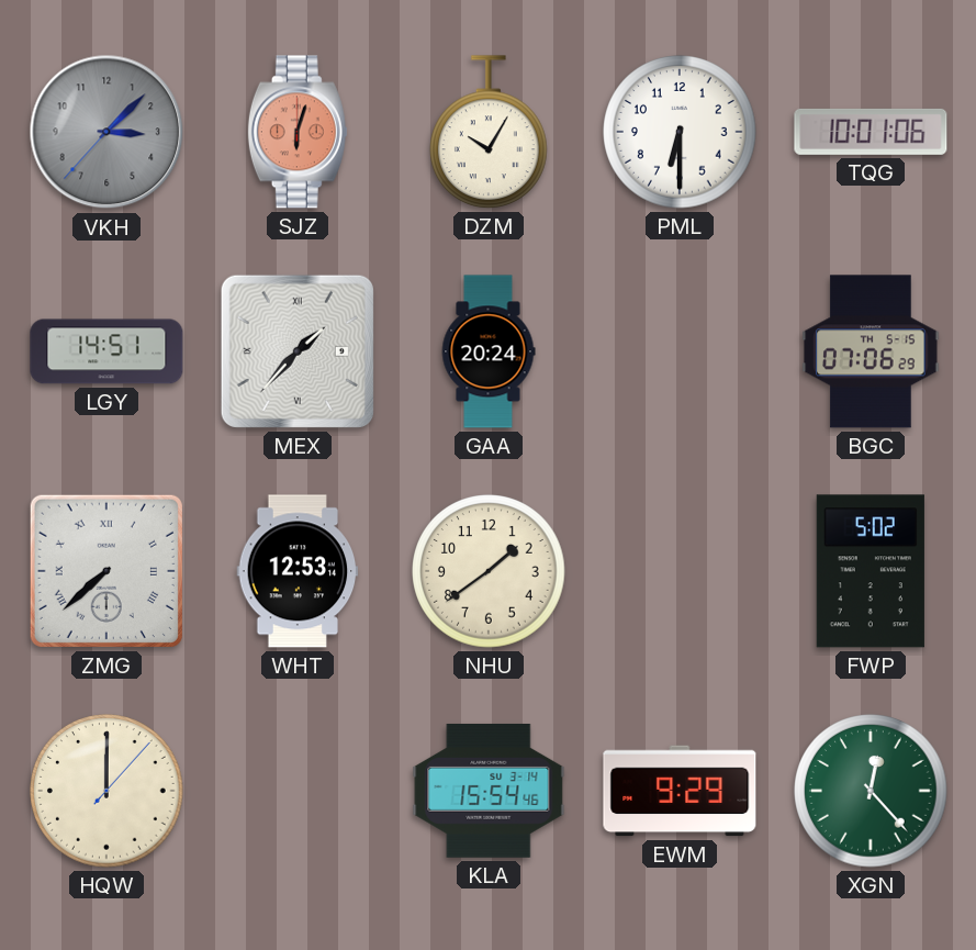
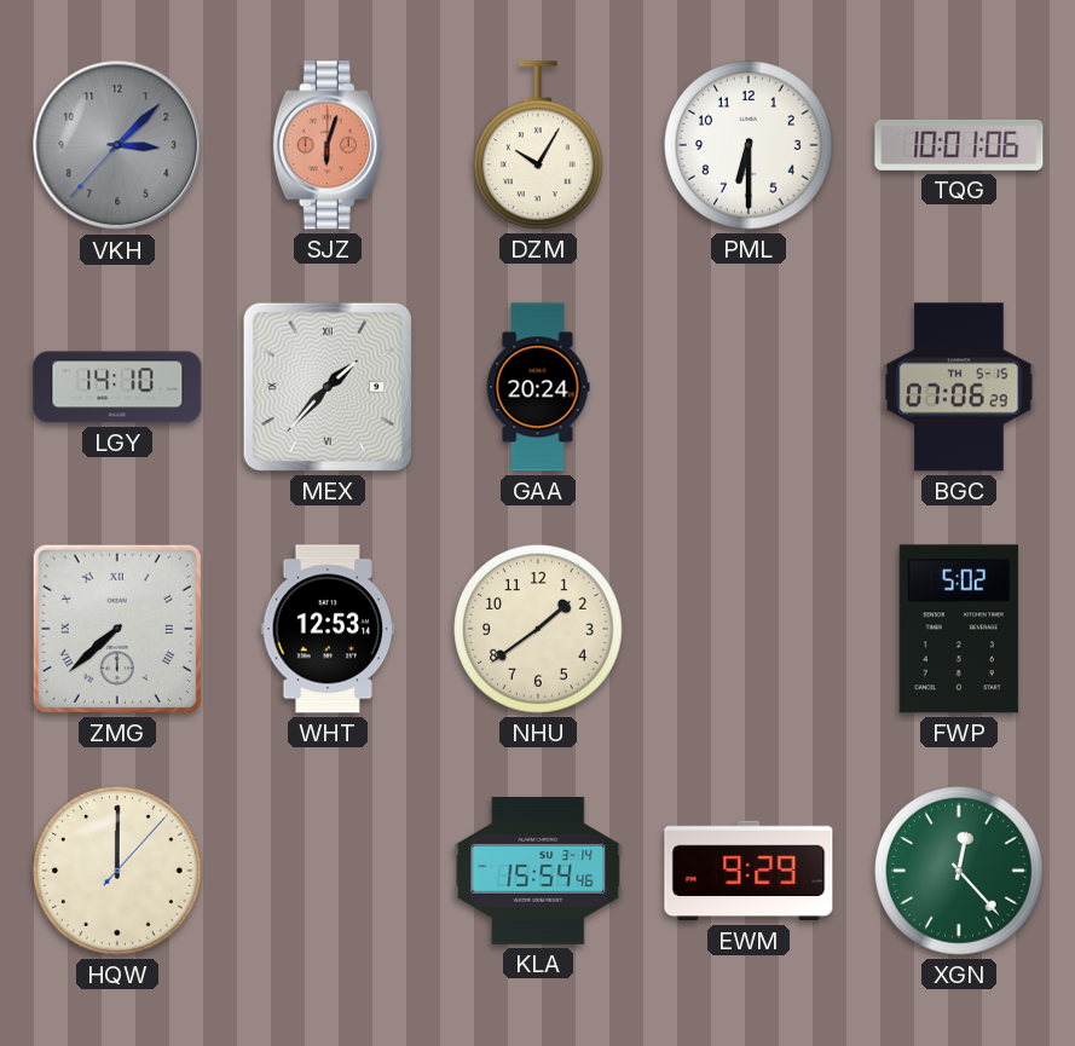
LGY: 14:51 -> 14:10
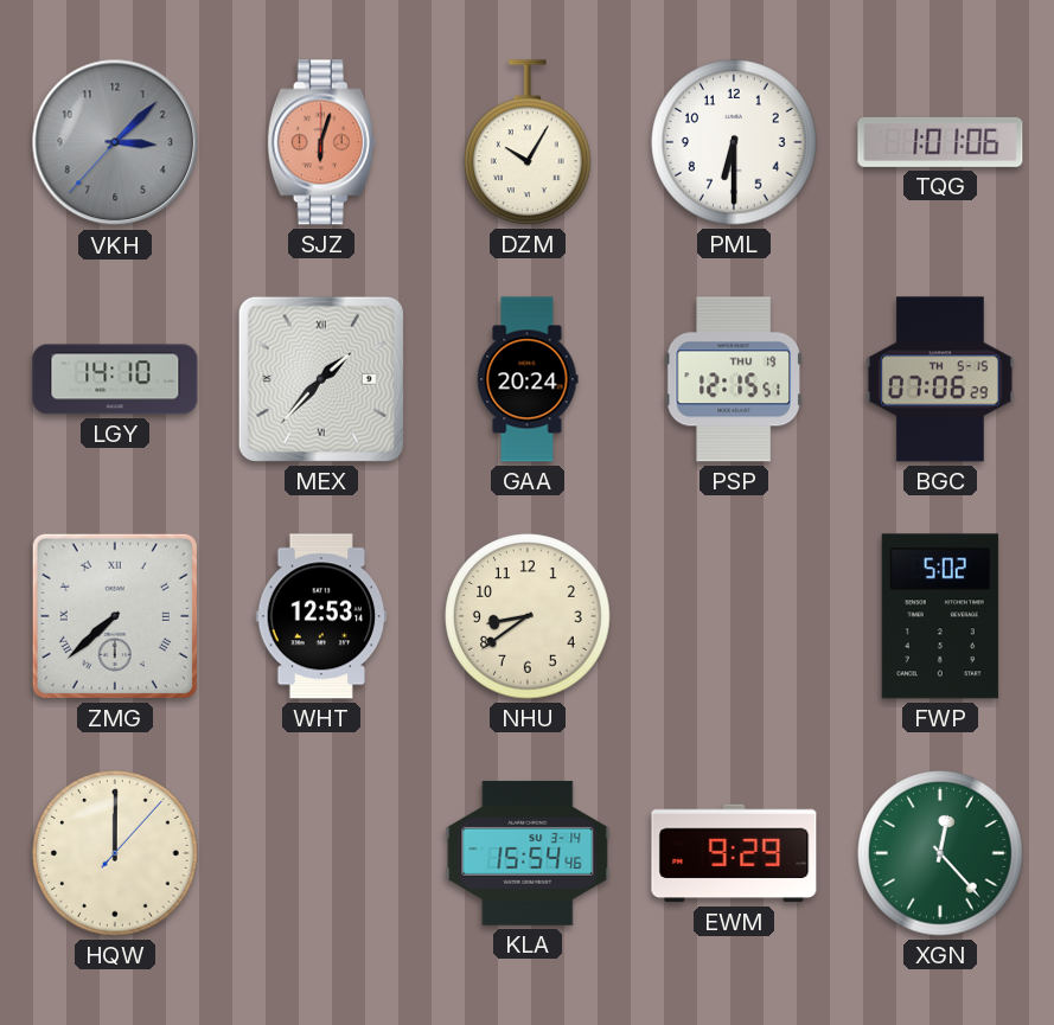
TQG: 10:01 -> 1:01
PSP: none -> 12:15
NHU: 1:39 -> 8:39
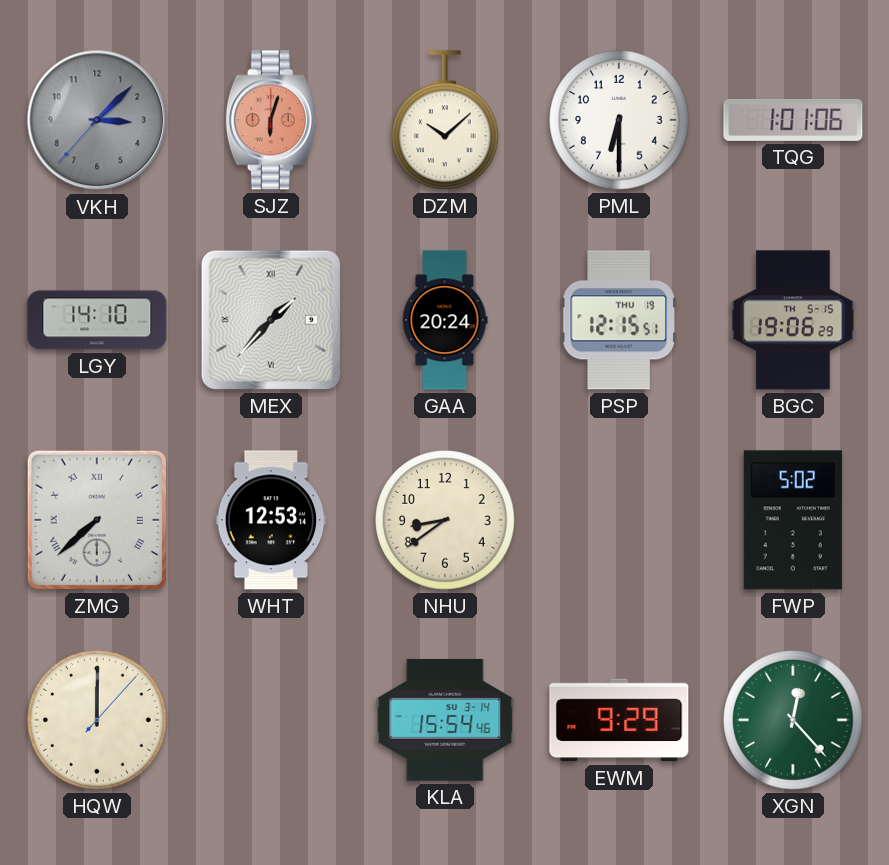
DZM: 10:05 -> 10:08
BGC: 07:06 -> 19:06
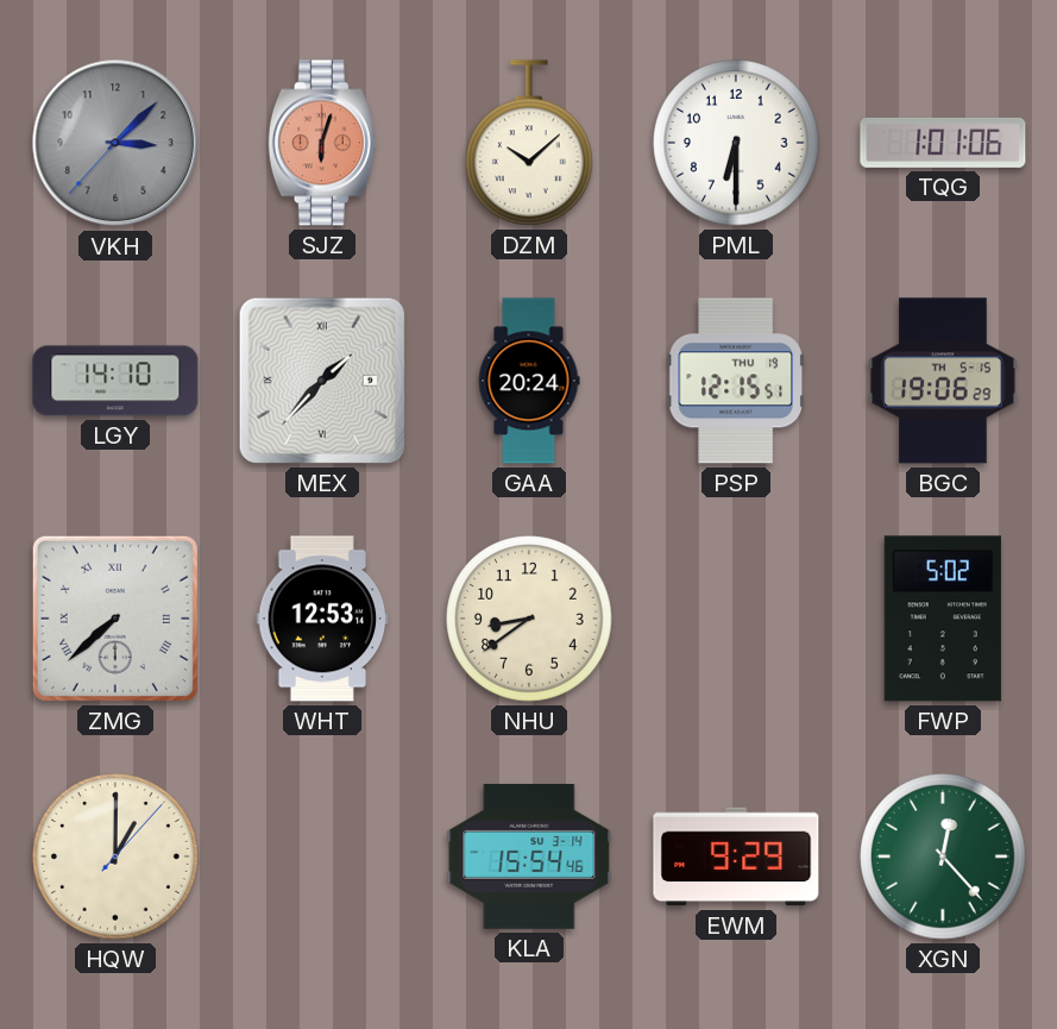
HQW: 12:00 -> 1:00
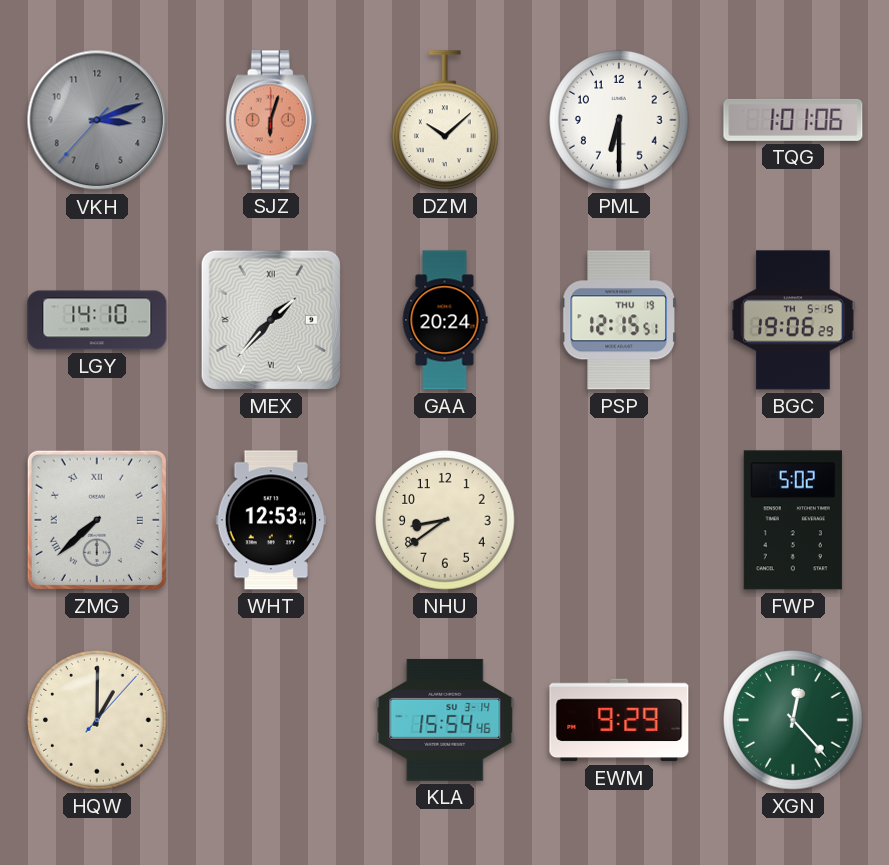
VKH: 3:07 -> 3:11
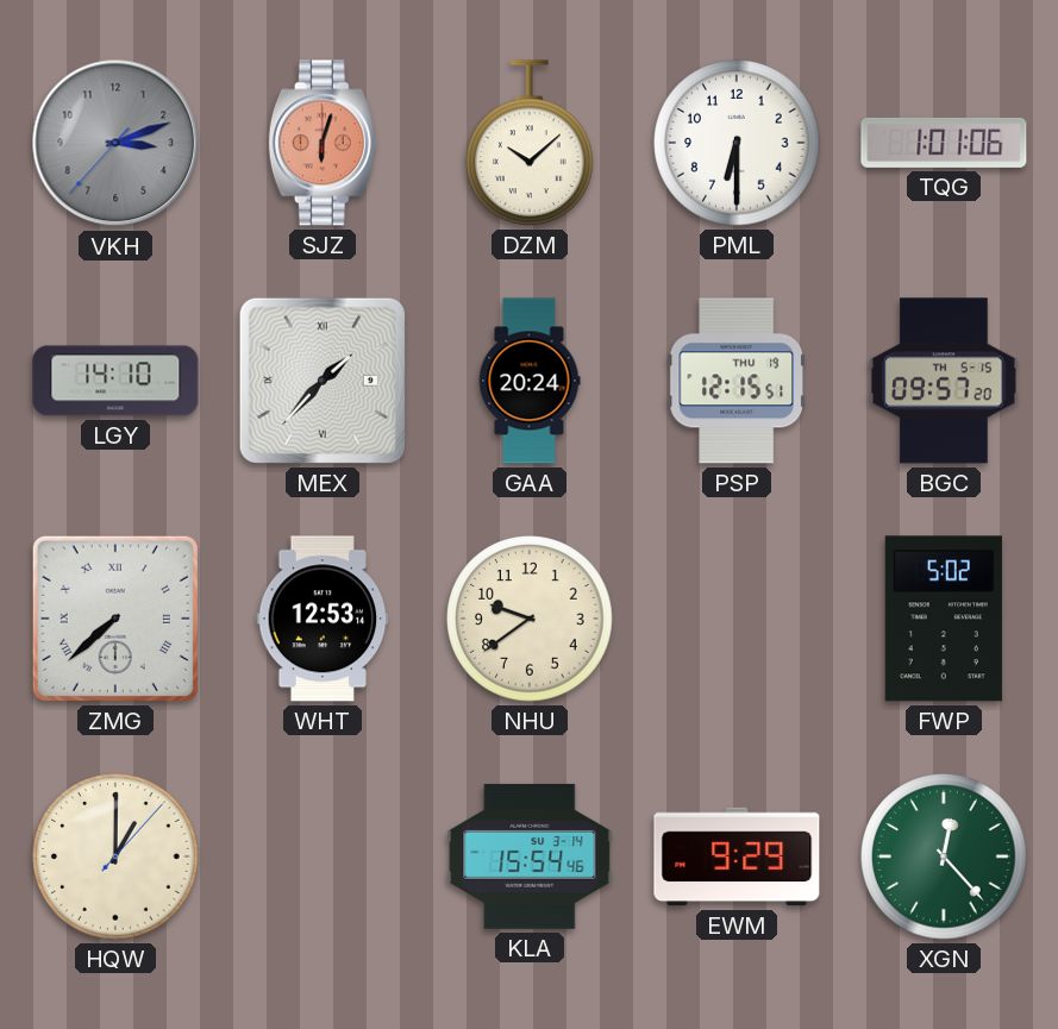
BGC: 19:06 -> 09:57
NHU: 8:39 -> 9:39
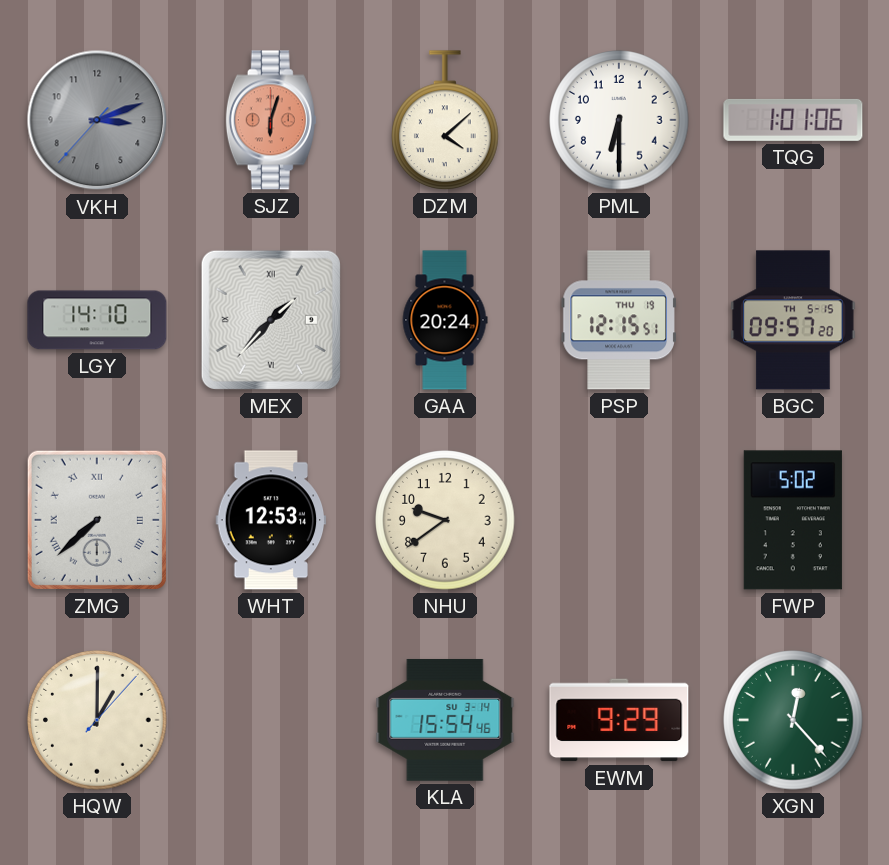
DZM: 10:08 -> 4:08
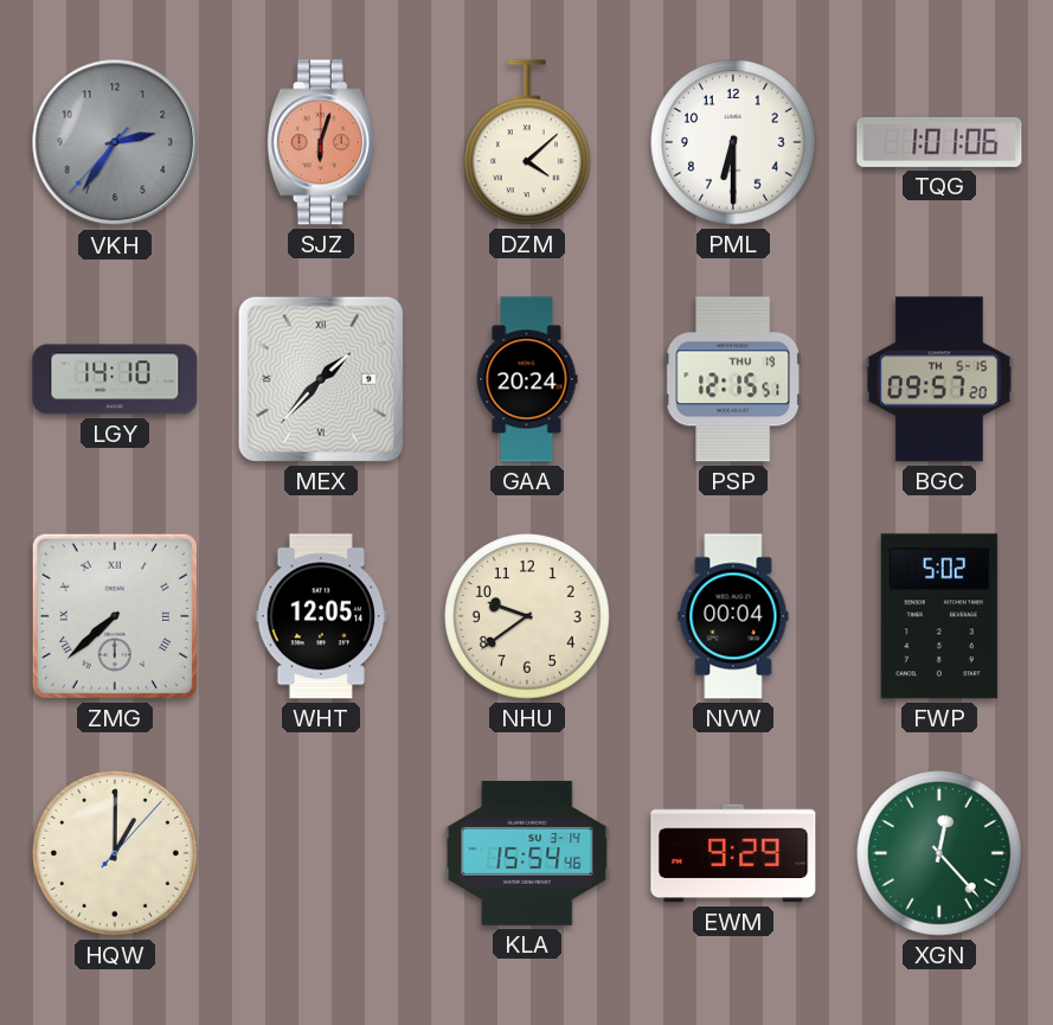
VKH: 3:11 -> 2:35
WHT: 12:53 -> 12:05
NVW: none -> 00:04
